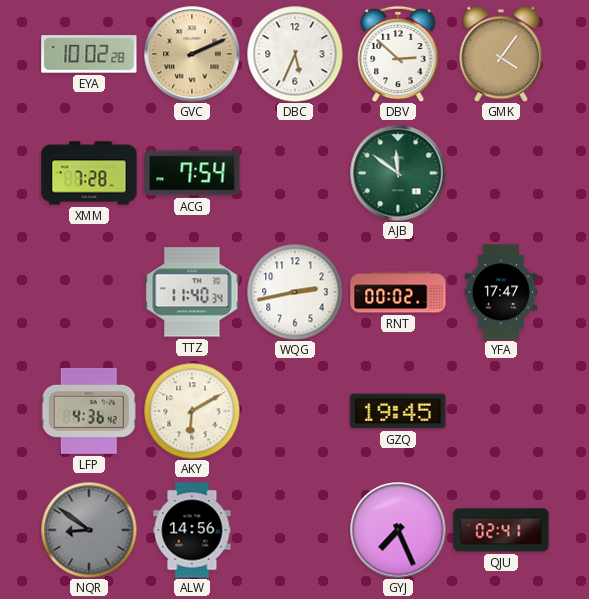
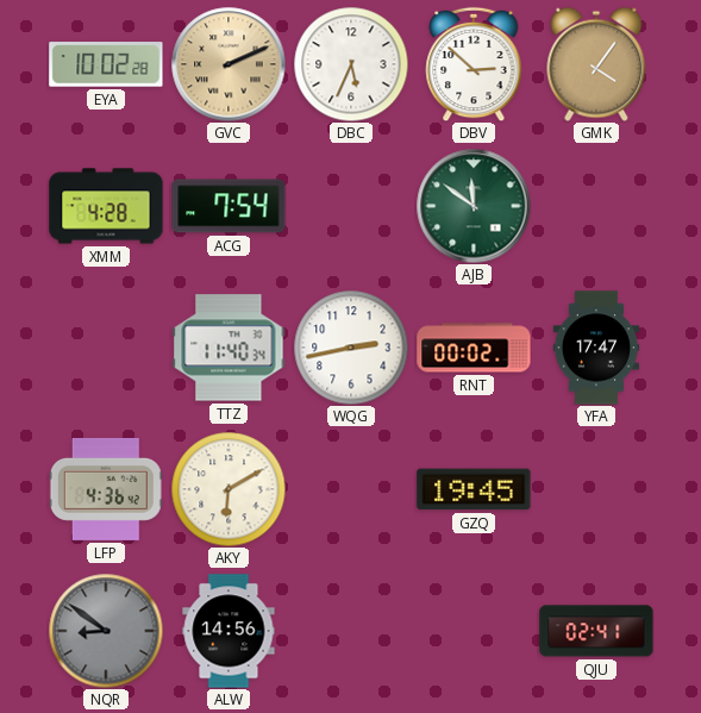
XMM: 7:28 -> 4:28
GYJ: 7:26 -> none
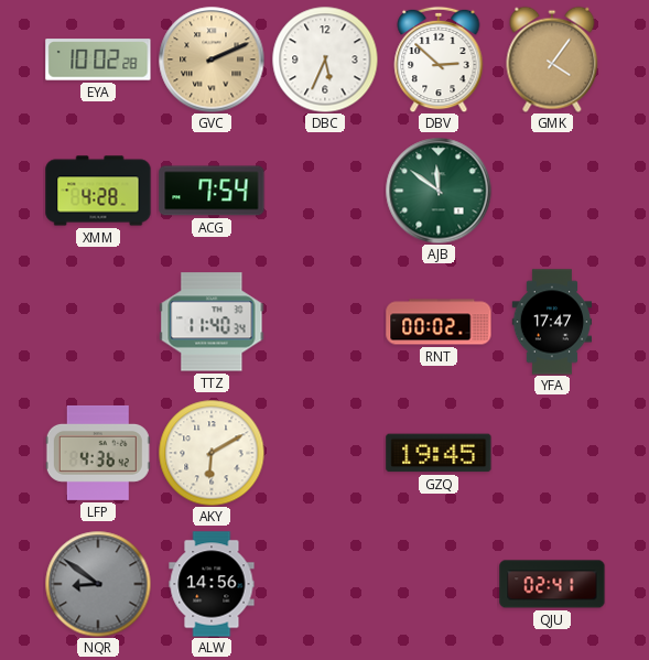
WQG: 2:43 -> none
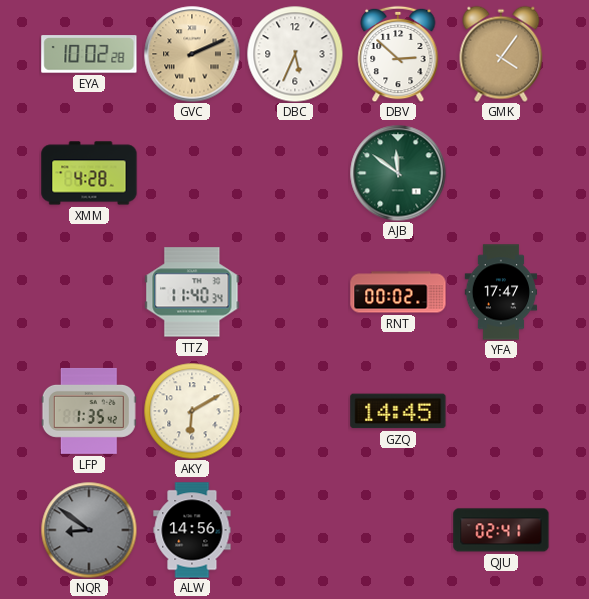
ACG: 7:54 -> none
LFP: 4:36 -> 1:35
GZQ: 19:45 -> 14:45
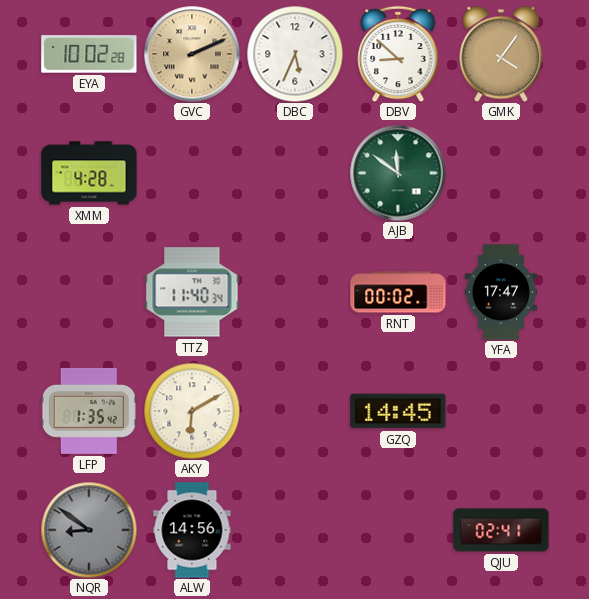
DBV: 2:52 -> 8:52
